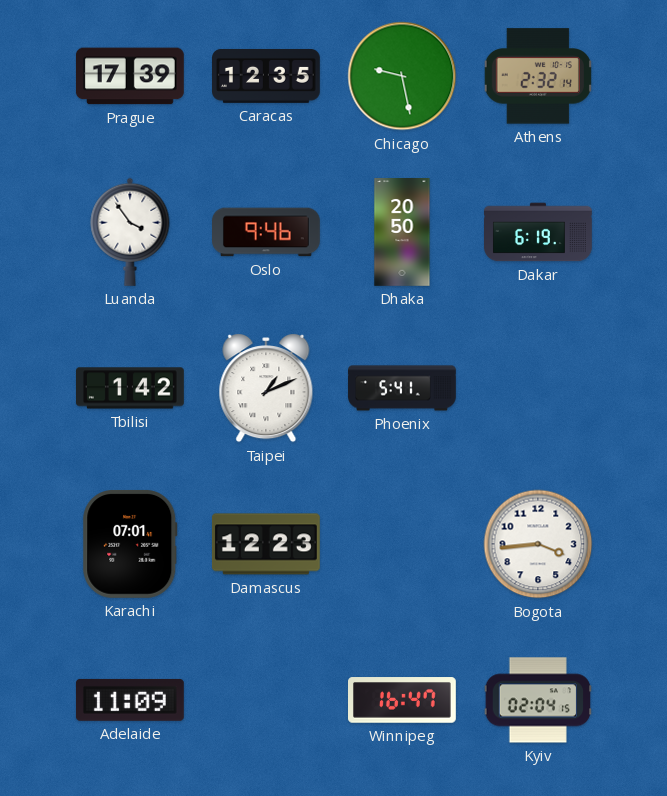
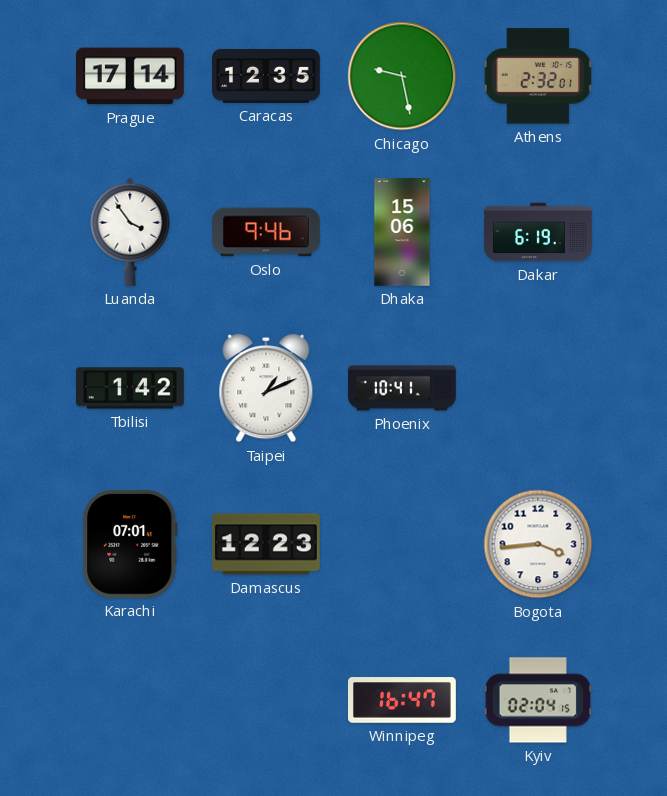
Prague: 17:39 -> 17:14
Athens: 2:32:14 -> 2:32:01
Dhaka: 20:50 -> 15:06
Phoenix: 5:41 -> 10:41
Adelaide: 11:09 -> none
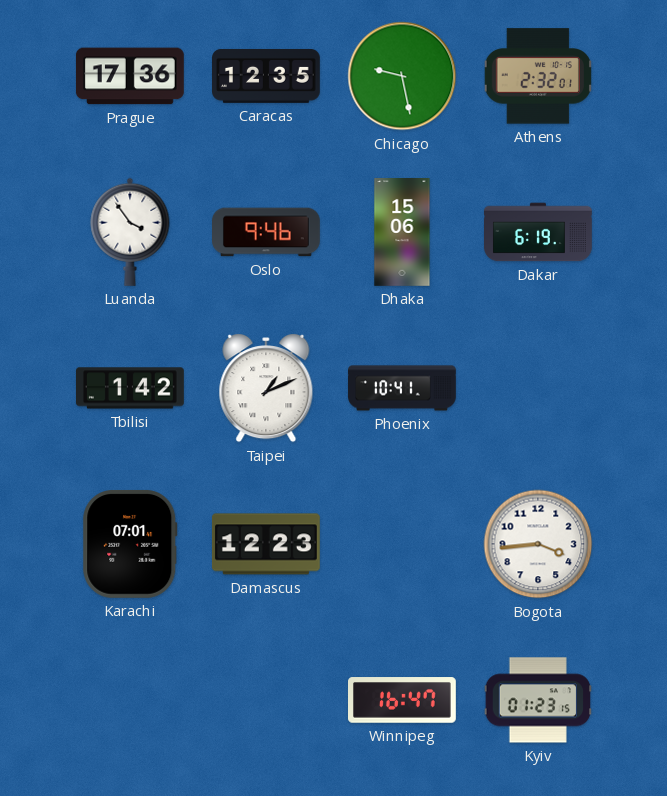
Prague: 17:14 -> 17:36
Kyiv: 02:04 -> 01:23
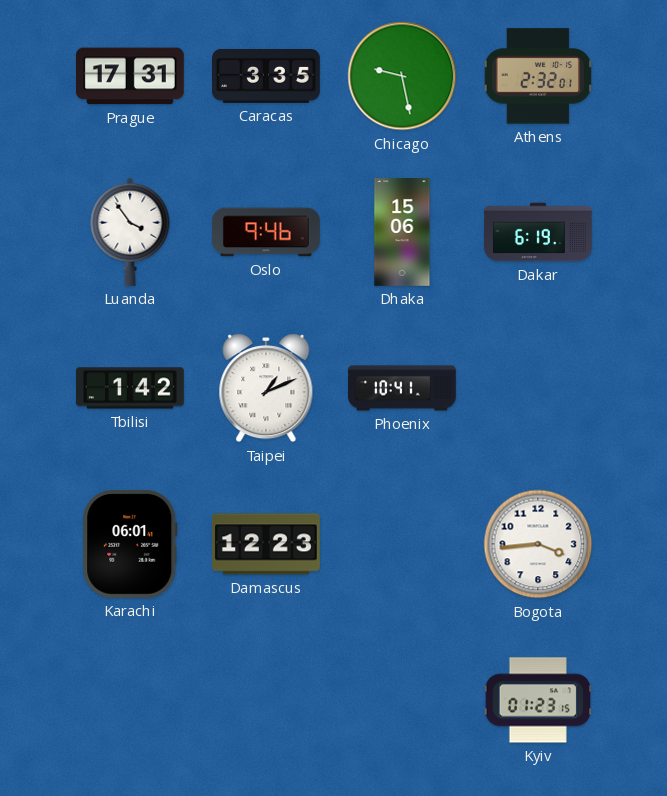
Prague: 17:36 -> 17:31
Caracas: 12:35 -> 3:35
Karachi: 07:01 -> 06:01
Winnipeg: 16:47 -> none
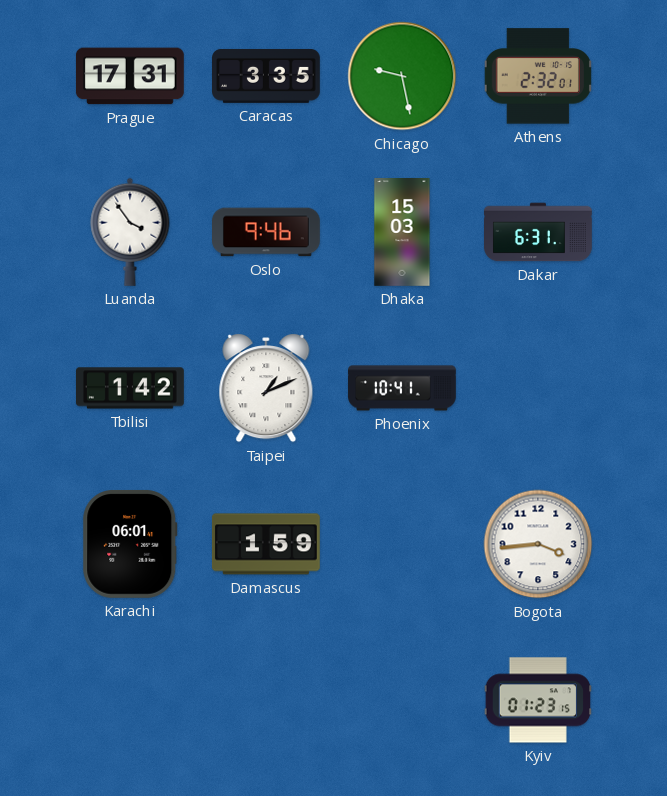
Dhaka: 15:06 -> 15:03
Dakar: 6:19 -> 6:31
Damascus: 12:23 -> 1:59
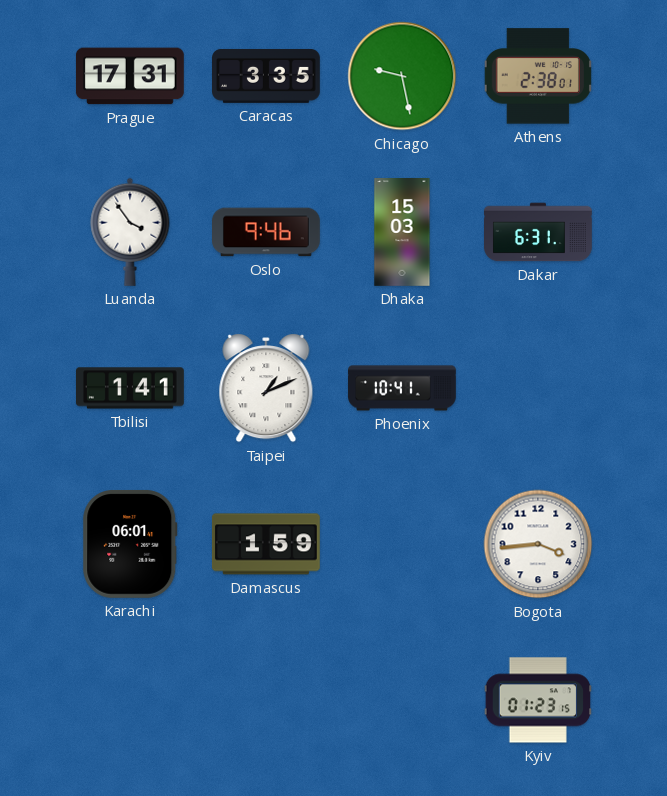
Athens: 2:32 -> 2:38
Tbilisi: 1:42 -> 1:41
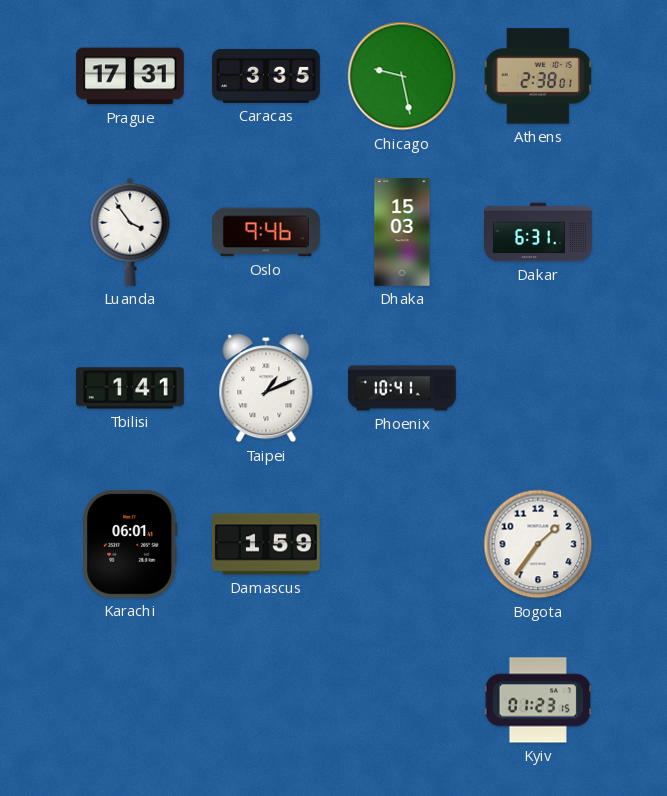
Bogota: 3:44 -> 1:36
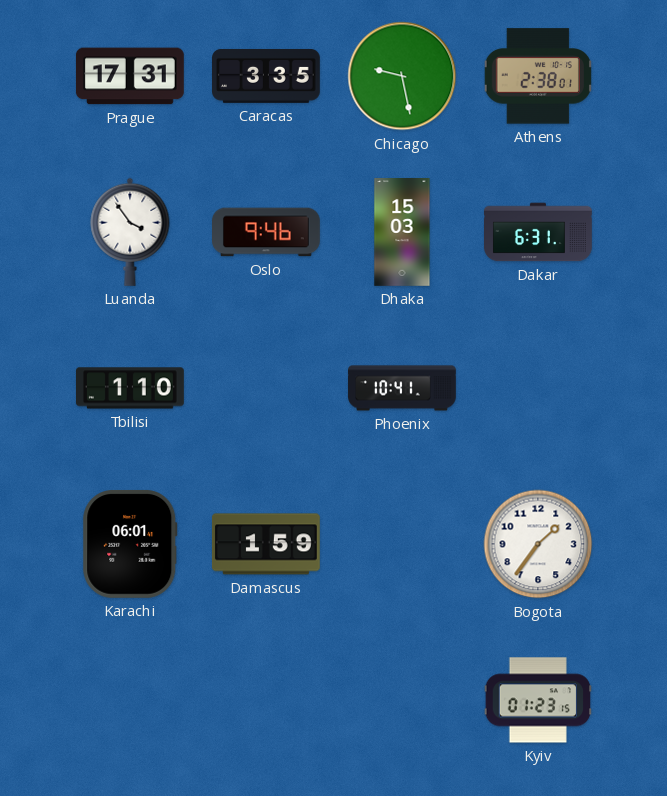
Tbilisi: 1:41 -> 1:10
Taipei: 1:11 -> none
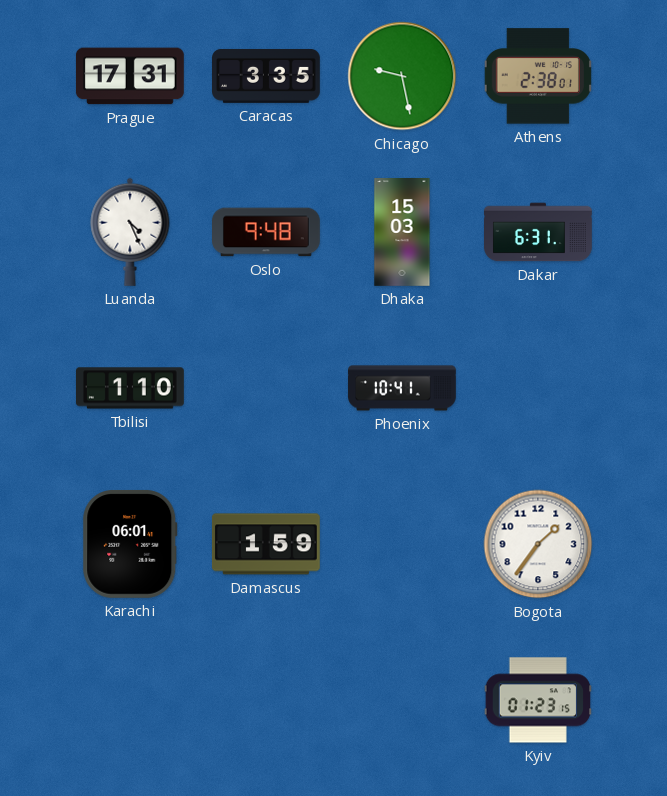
Luanda: 3:54 -> 4:26
Oslo: 9:46 -> 9:48
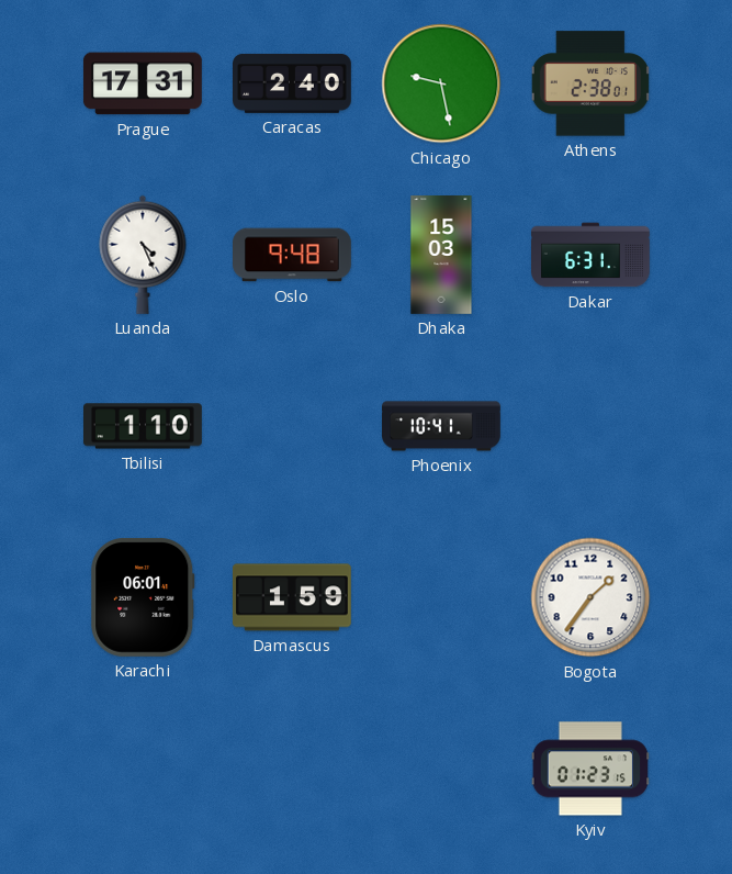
Caracas: 3:35 -> 2:40
